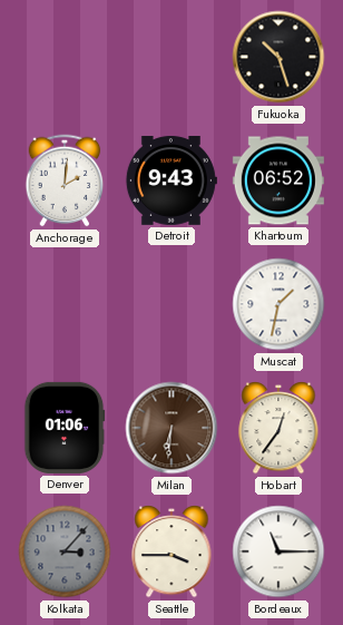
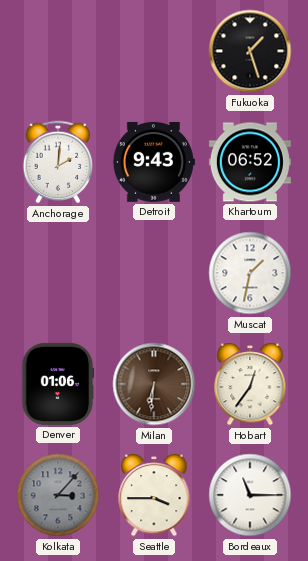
Fukuoka: 10:27 -> 1:27
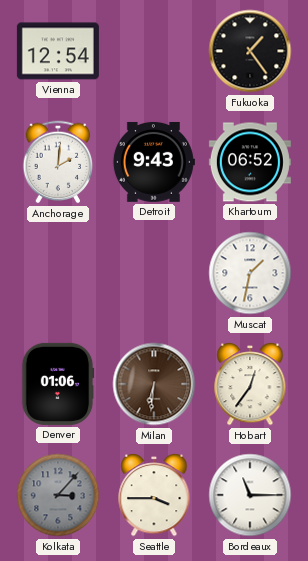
Vienna: none -> 12:54
Fukuoka: 1:27 -> 1:24
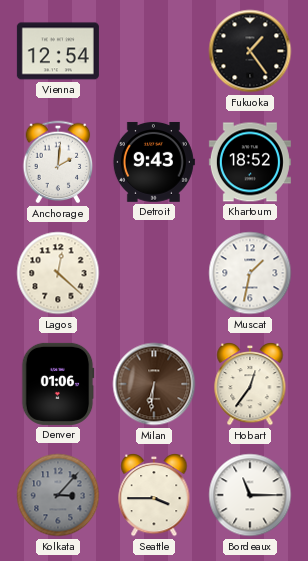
Khartoum: 06:52 -> 18:52
Lagos: none -> 12:22
